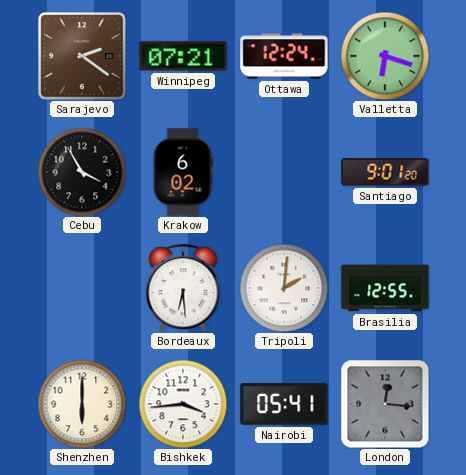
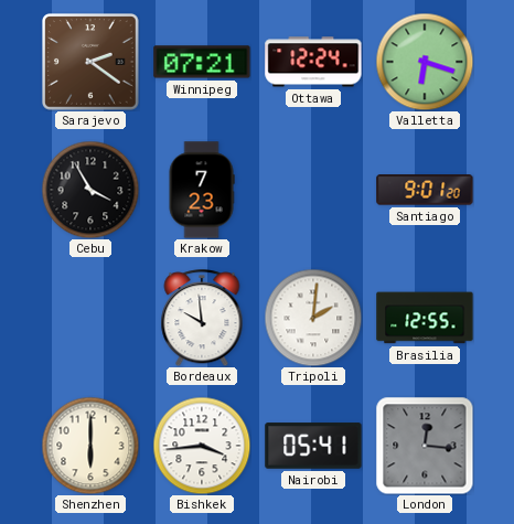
Krakow: 6:02 -> 7:23
Bordeaux: 6:29 -> 9:59
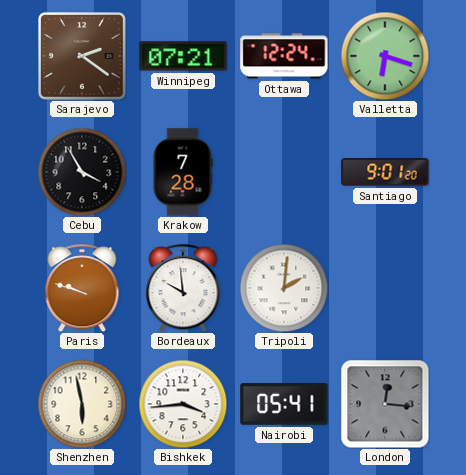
Krakow: 7:23 -> 7:28
Paris: none -> 9:48
Brasilia: 12:55 -> none
Shenzhen: 6:00 -> 5:58
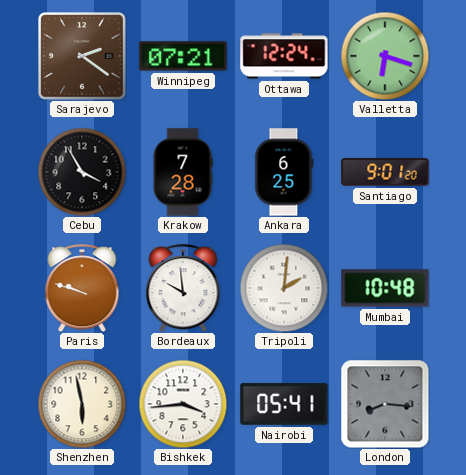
Ankara: none -> 6:25
Mumbai: none -> 10:48
London: 12:16 -> 8:16
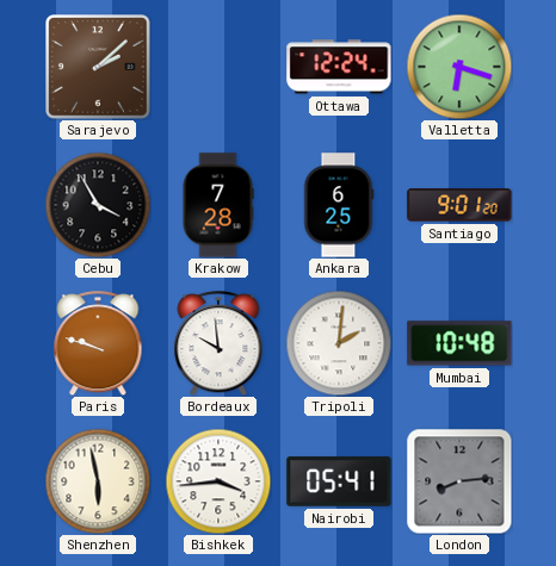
Sarajevo: 2:21 -> 2:08
Winnipeg: 07:21 -> none
London: 8:16 -> 8:14
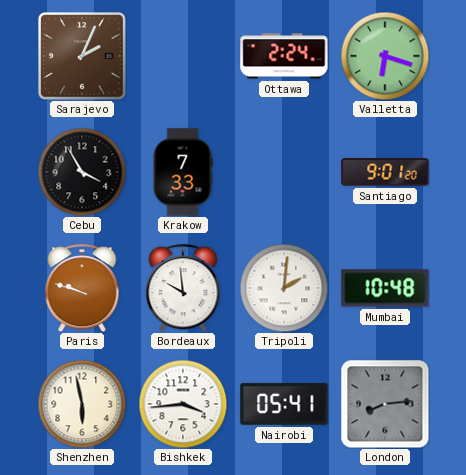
Sarajevo: 2:08 -> 2:04
Ottawa: 12:24 -> 2:24
Krakow: 7:28 -> 7:33
Ankara: 6:25 -> none
